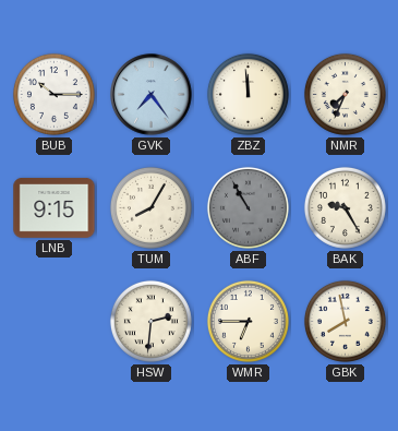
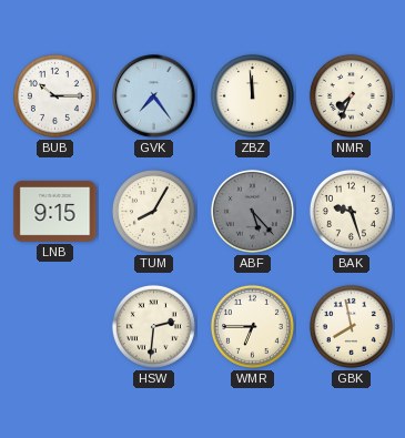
ABF: 10:55 -> 5:23
BAK: 9:25 -> 9:27
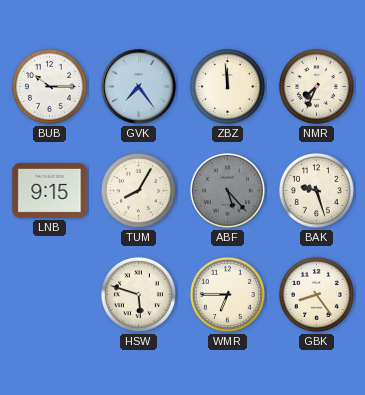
HSW: 2:31 -> 5:48
GBK: 7:58 -> 8:24
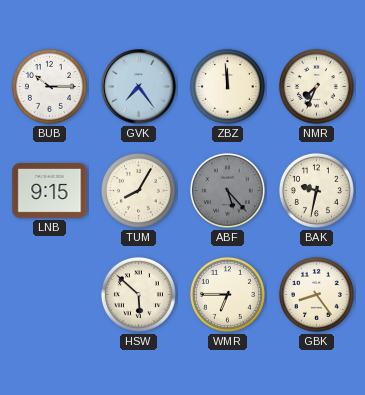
BAK: 9:27 -> 9:32
HSW: 5:48 -> 5:52
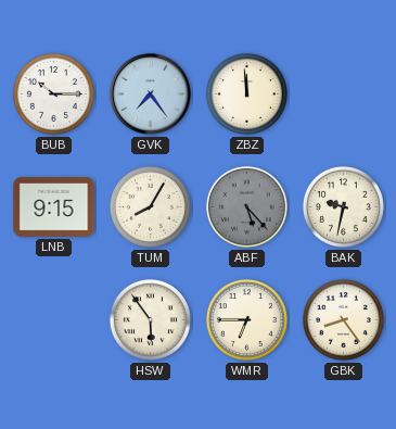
NMR: 7:34 -> none
HSW: 5:52 -> 5:54
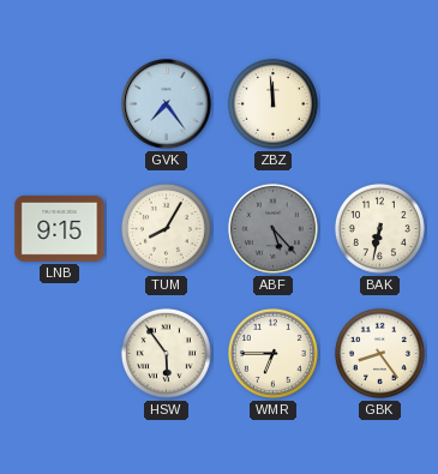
BUB: 10:15 -> none
BAK: 9:32 -> 6:32
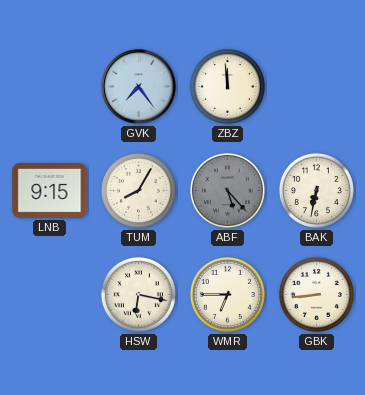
HSW: 5:54 -> 6:17
GBK: 8:24 -> 8:44
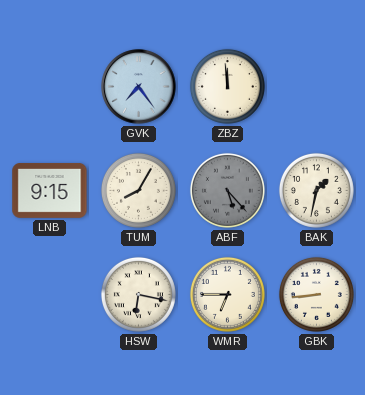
BAK: 6:32 -> 1:32
